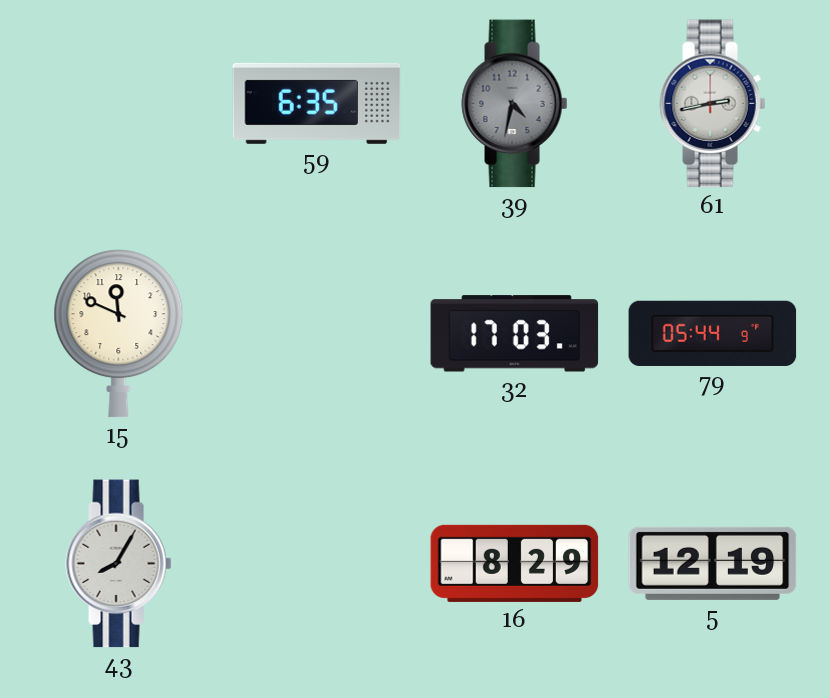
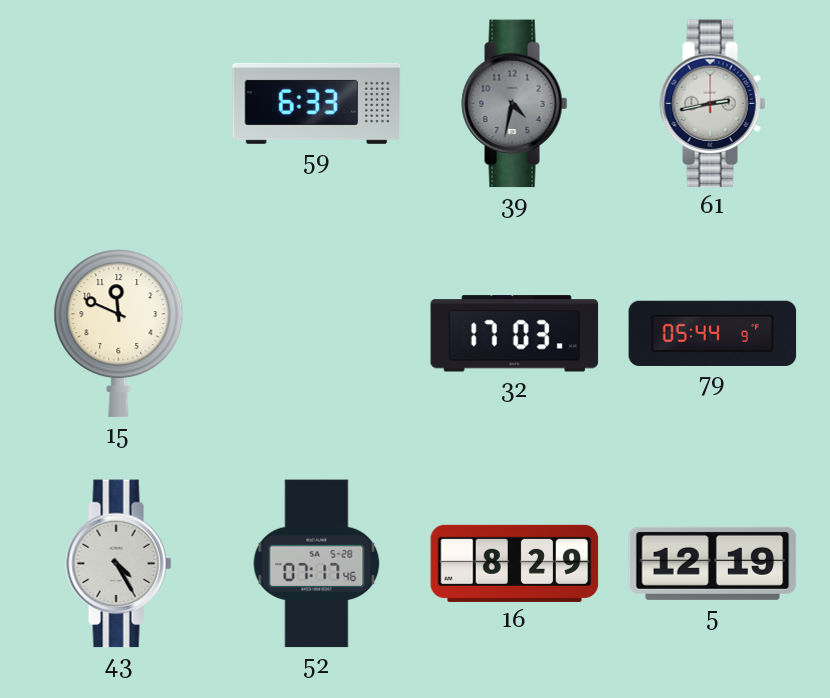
59: 6:35 -> 6:33
43: 8:05 -> 4:25
52: none -> 07:17
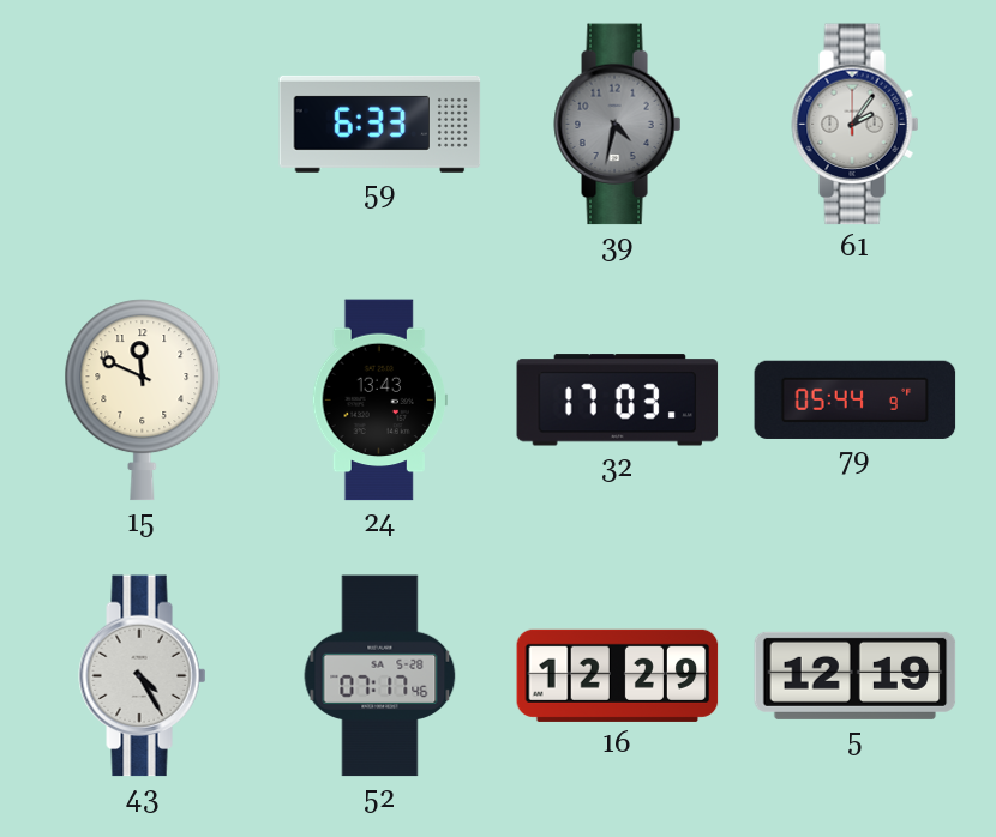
61: 2:43 -> 2:06
24: none -> 13:43
16: 8:29 -> 12:29
